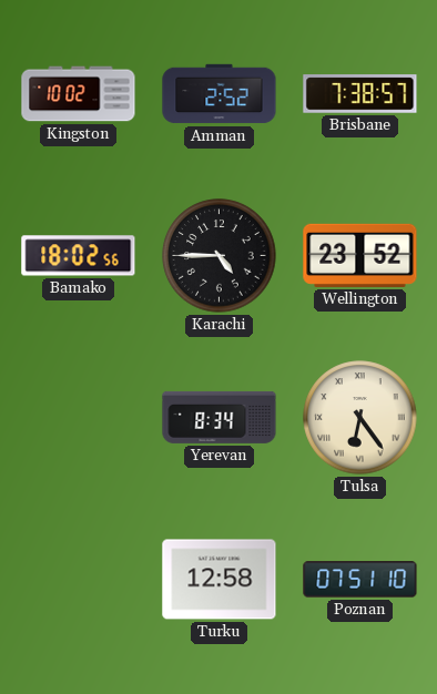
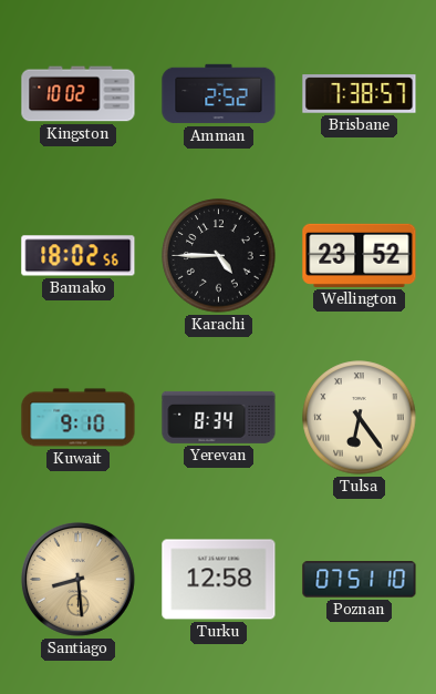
Kuwait: none -> 9:10
Santiago: none -> 8:29
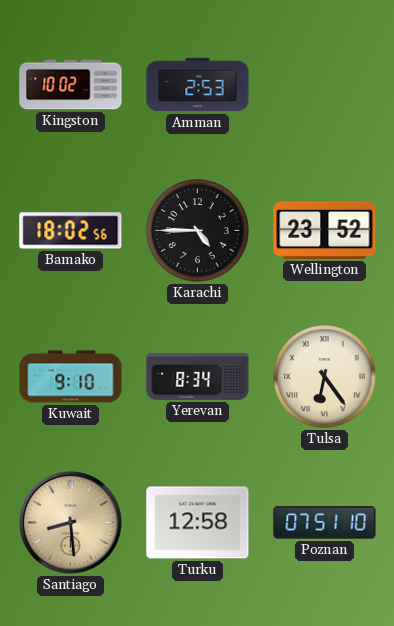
Amman: 2:52 -> 2:53
Brisbane: 7:38 -> none
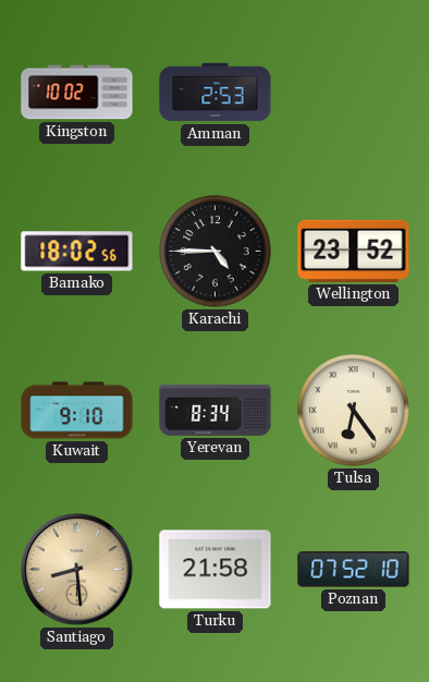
Turku: 12:58 -> 21:58
Poznan: 07:51 -> 07:52
